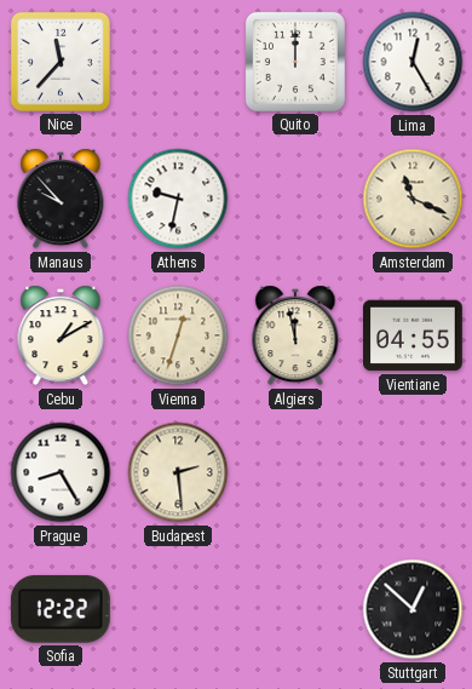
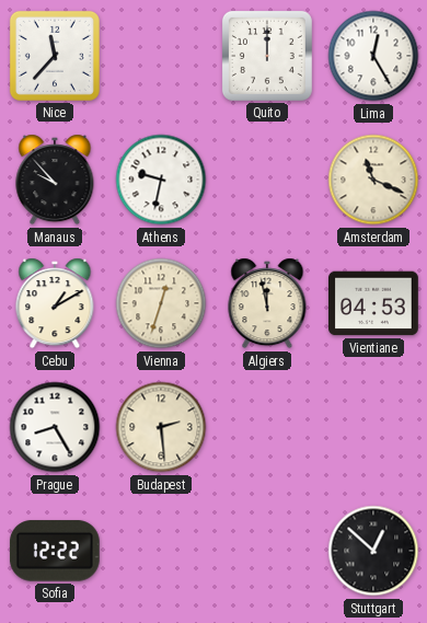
Vientiane: 04:55 -> 04:53
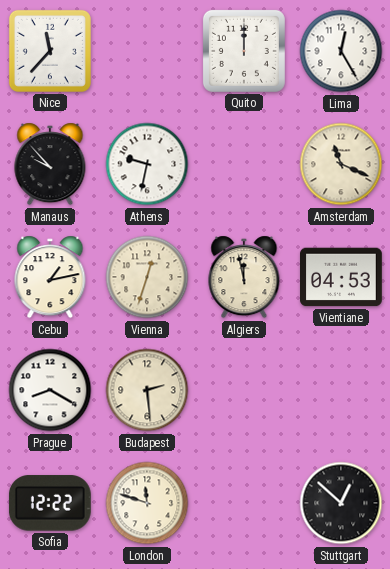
Cebu: 1:10 -> 1:13
Prague: 8:25 -> 8:20
London: none -> 11:48
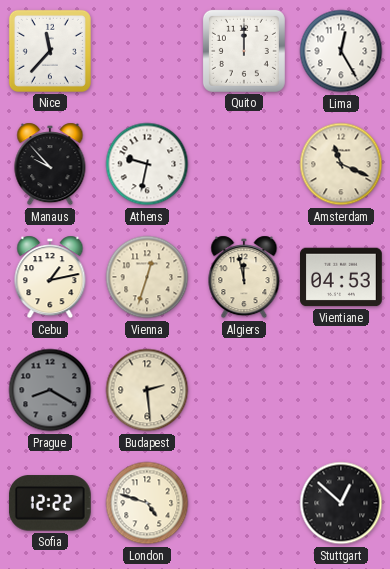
Prague dial: white -> grey
London: 11:48 -> 4:48
